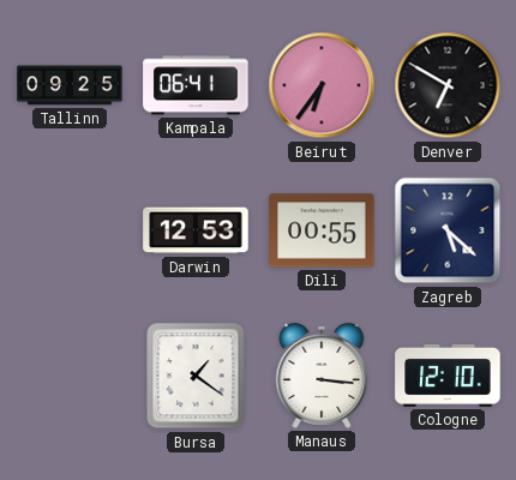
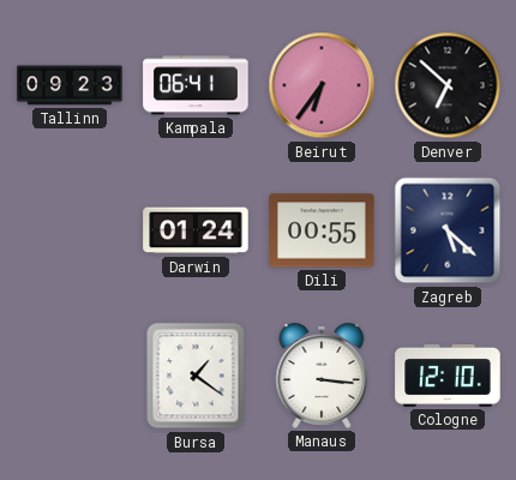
Tallinn: 09:25 -> 09:23
Denver: 6:50 -> 6:52
Darwin: 12:53 -> 01:24
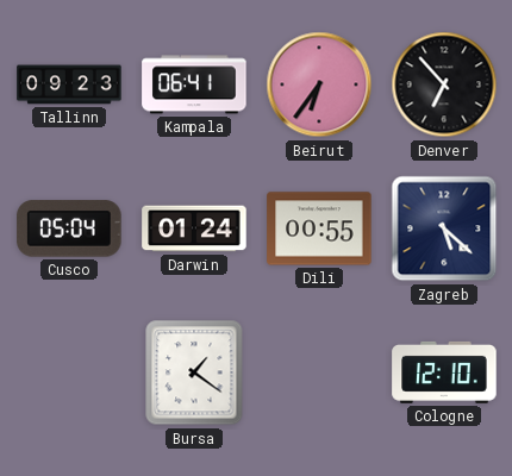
Denver: 6:52 -> 6:53
Cusco: none -> 05:04
Manaus: 3:16 -> none
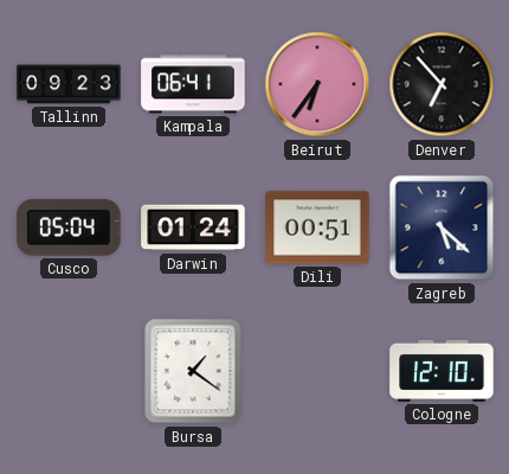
Dili: 00:55 -> 00:51
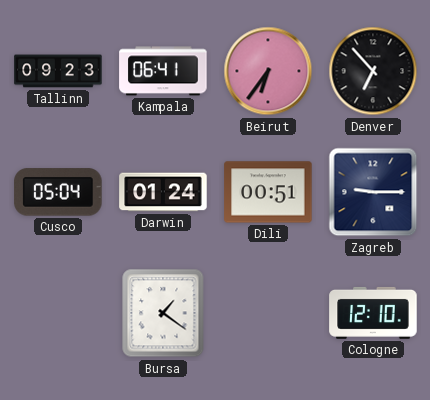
Zagreb: 5:22 -> 9:15
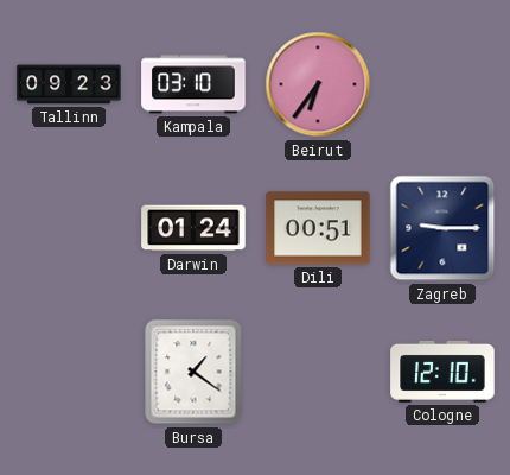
Kampala: 06:41 -> 03:10
Denver: 6:53 -> none
Cusco: 05:04 -> none
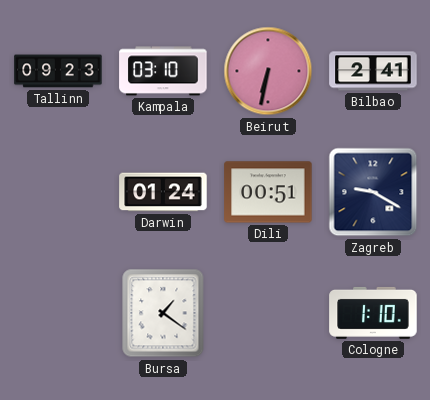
Beirut: 6:36 -> 6:32
Bilbao: none -> 2:41
Zagreb: 9:15 -> 9:20
Cologne: 12:10 -> 1:10
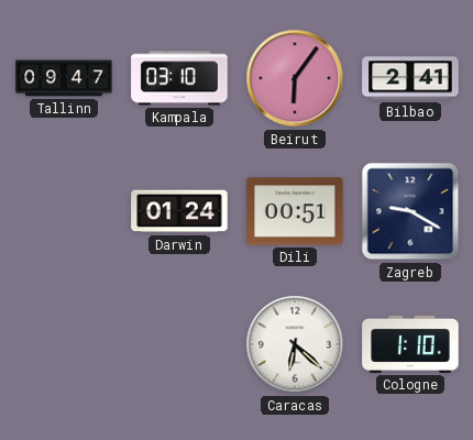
Tallinn: 09:23 -> 09:47
Beirut: 6:32 -> 6:06
Bursa: 1:21 -> none
Caracas: none -> 6:22
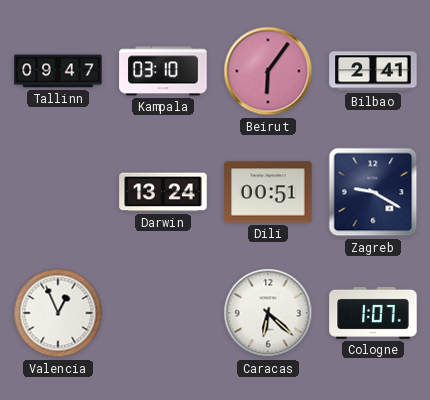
Darwin: 01:24 -> 13:24
Valencia: none -> 12:56
Cologne: 1:10 -> 1:07
